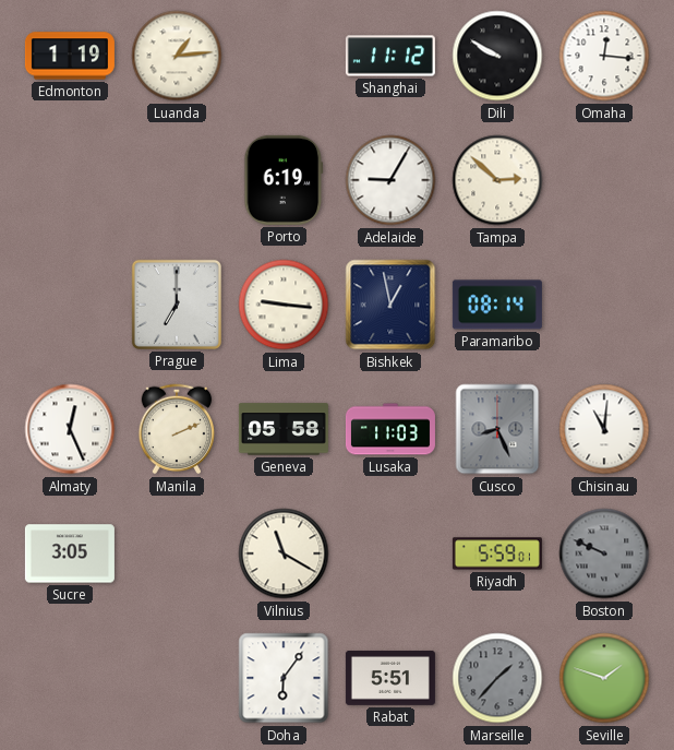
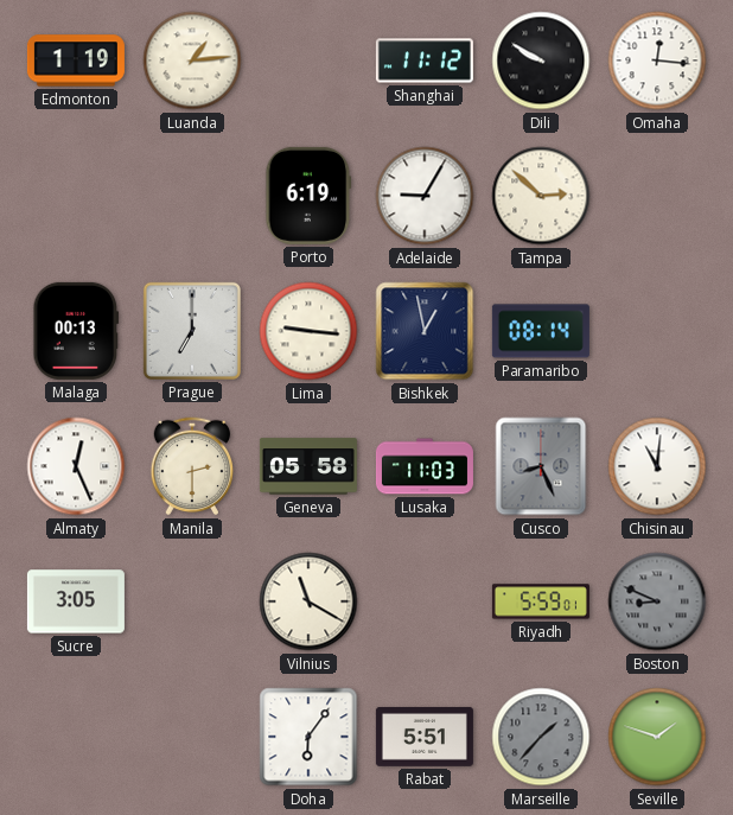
Malaga: none -> 00:13
Manila: 2:11 -> 2:30
Boston: 9:49 -> 8:49
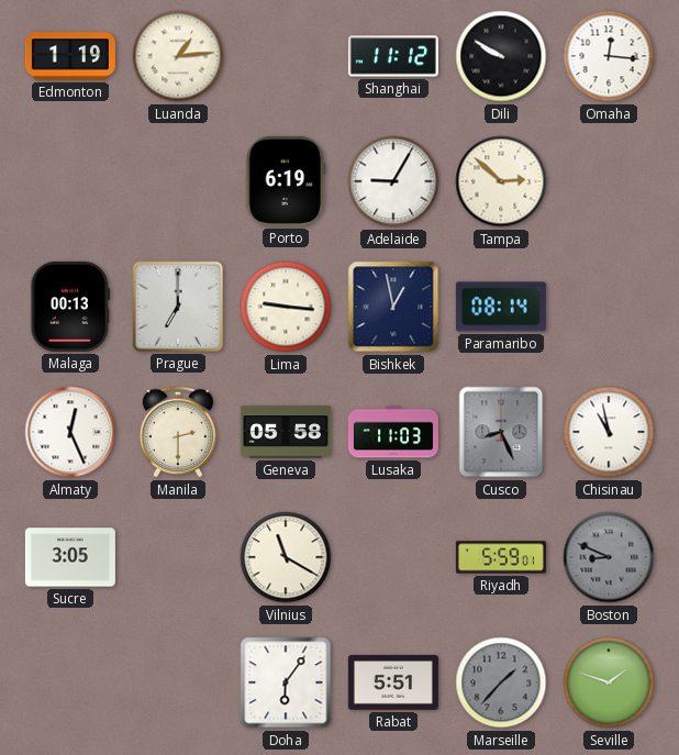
Chisinau: 11:01 -> 10:58
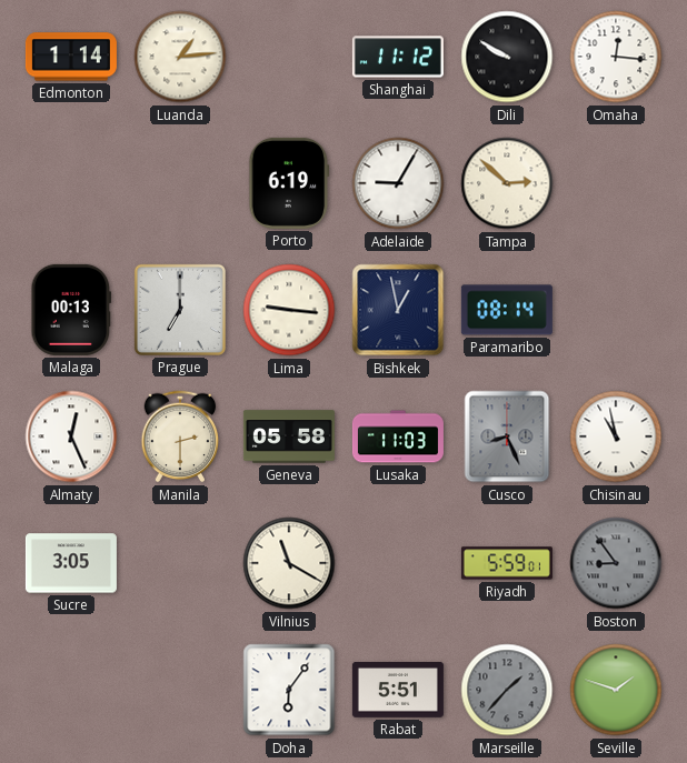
Edmonton: 1:19 -> 1:14
Boston: 8:49 -> 8:54
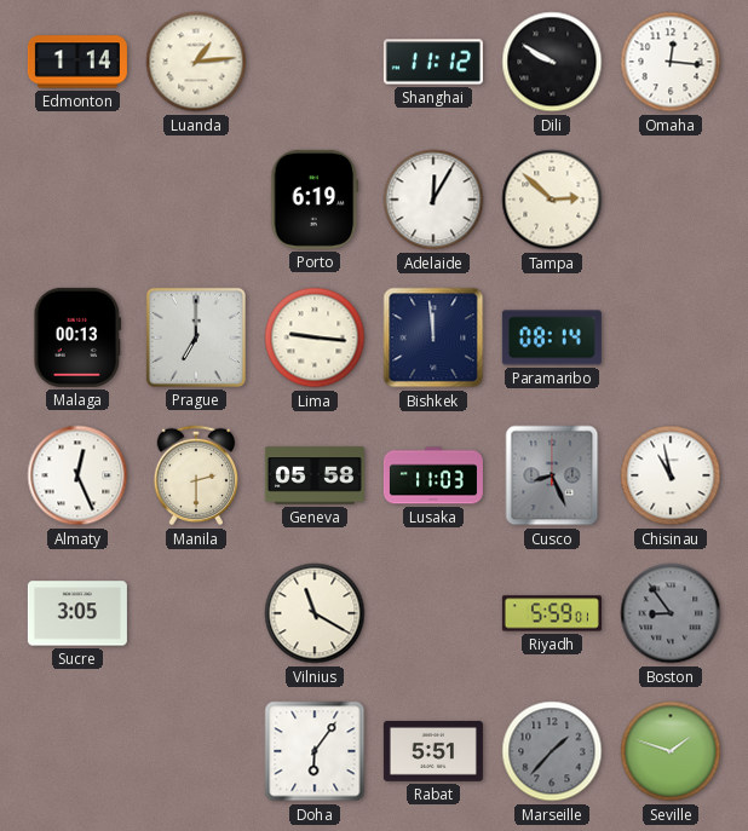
Adelaide: 9:05 -> 12:05
Bishkek: 12:58 -> 11:59
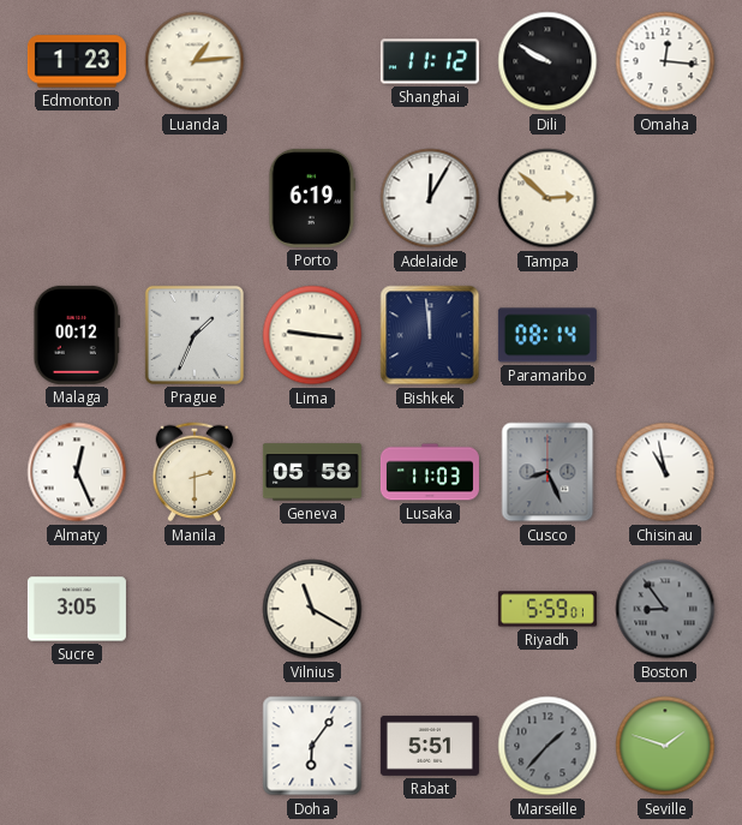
Edmonton: 1:14 -> 1:23
Malaga: 00:13 -> 00:12
Prague: 7:00 -> 1:34
